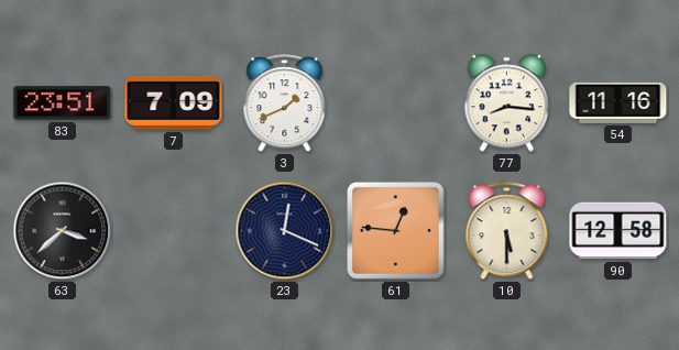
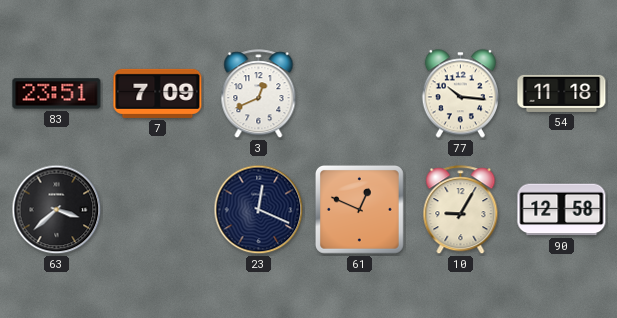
3: 1:41 -> 12:41
77: 8:16 -> 10:16
54: 11:16 -> 11:18
61: 12:46 -> 12:49
10: 5:30 -> 9:05
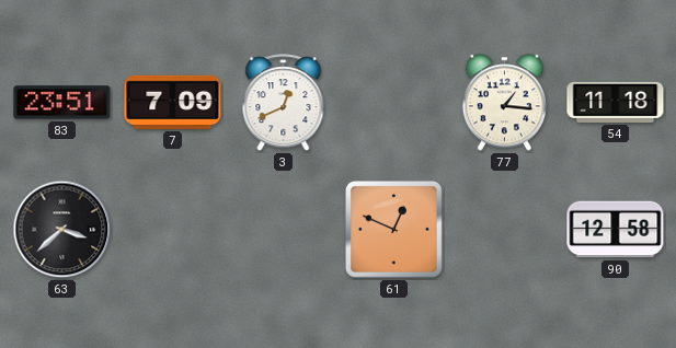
77: 10:16 -> 1:16
23: 12:19 -> none
10: 9:05 -> none
